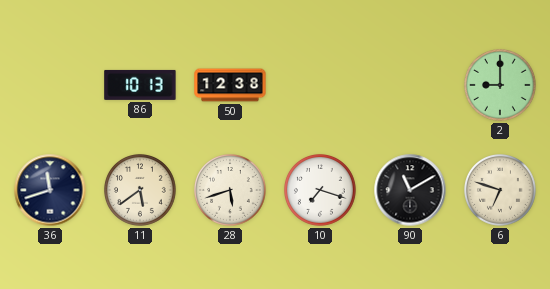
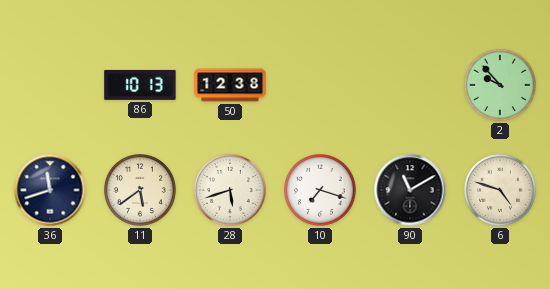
2: 9:00 -> 9:53
6: 6:48 -> 4:48
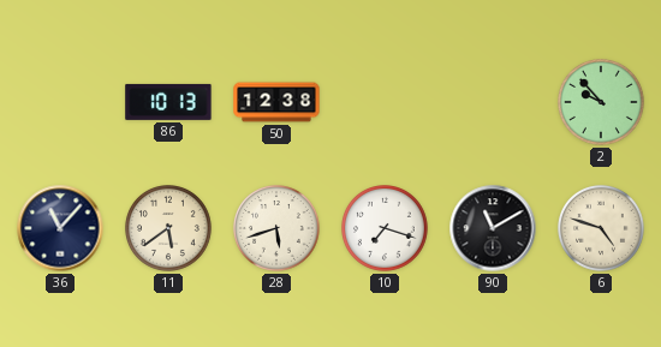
36: 11:42 -> 11:07
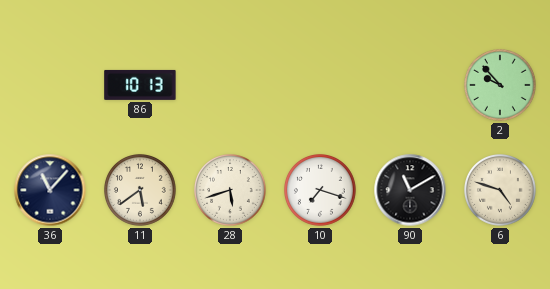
50: 12:38 -> none
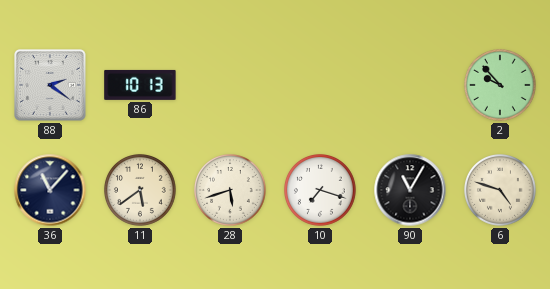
88: none -> 2:21
90: 11:10 -> 11:05
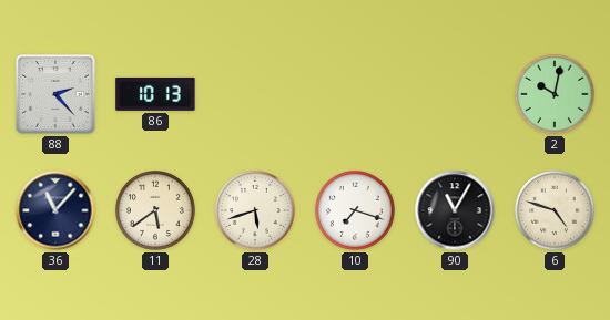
88: 2:21 -> 2:23
2: 9:53 -> 10:02
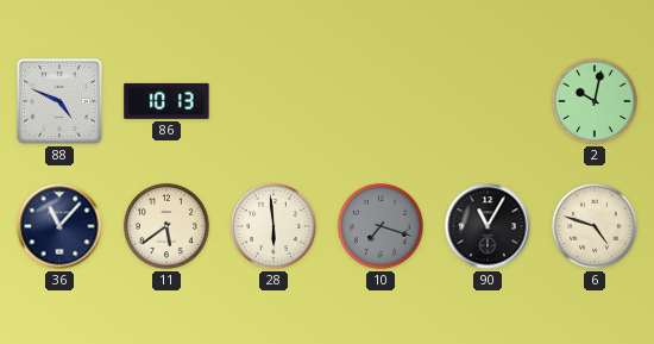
88: 2:23 -> 4:49
28: 5:42 -> 5:59
10 dial: white -> grey
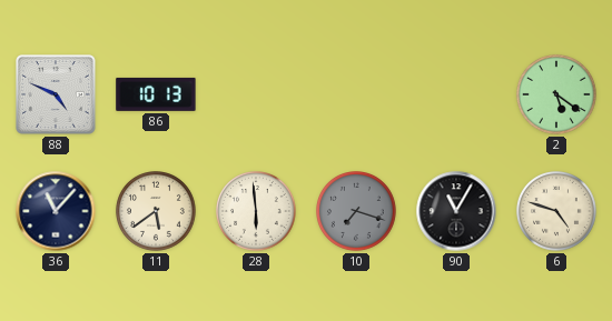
2: 10:02 -> 5:21
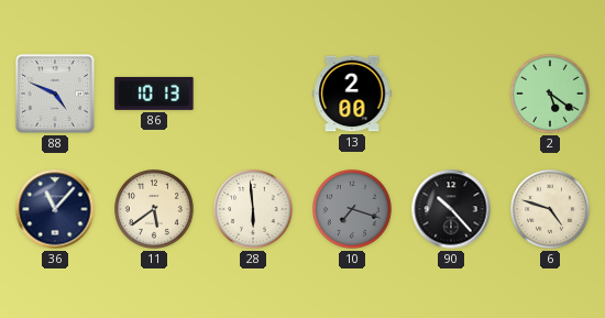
13: none -> 2:00
90: 11:05 -> 10:23
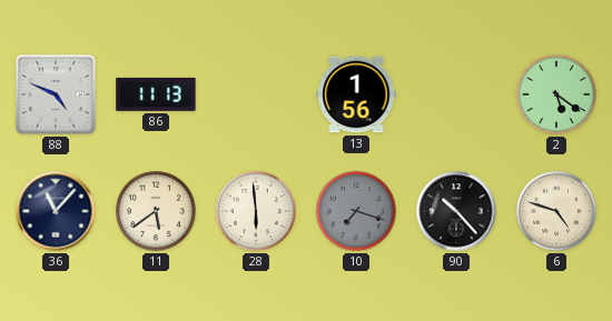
86: 10:13 -> 11:13
13: 2:00 -> 1:56
